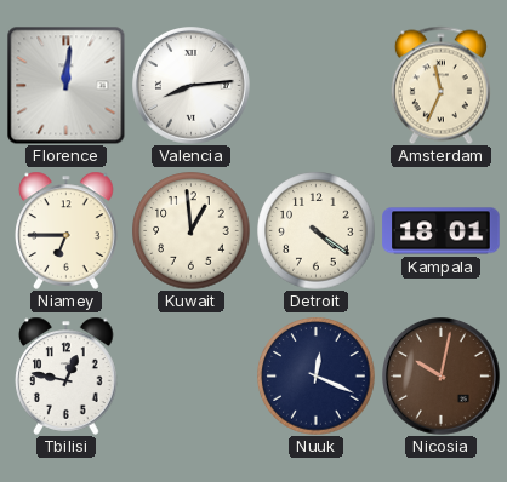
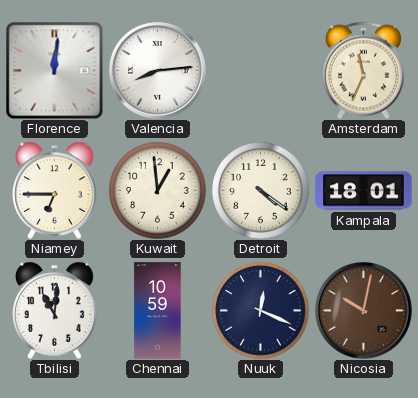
Tbilisi: 12:47 -> 11:01
Chennai: none -> 10:59
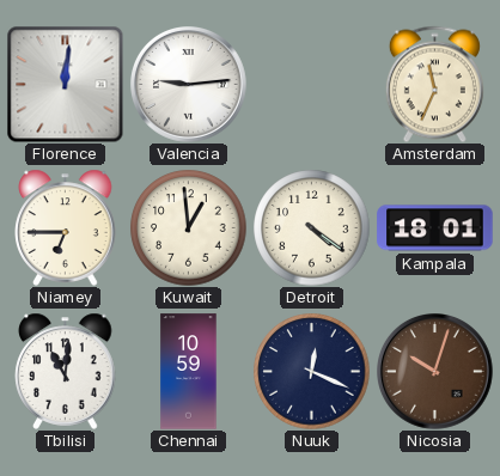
Valencia: 8:14 -> 9:14
Nicosia: 10:02 -> 10:03
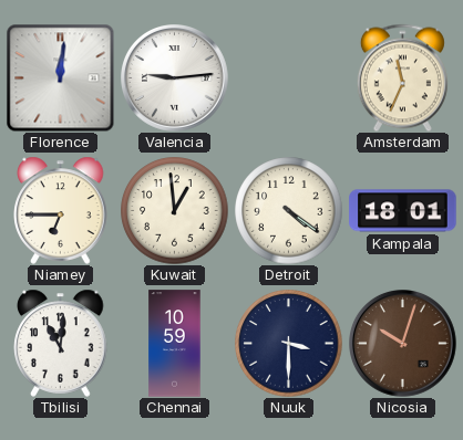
Nuuk: 12:19 -> 3:30
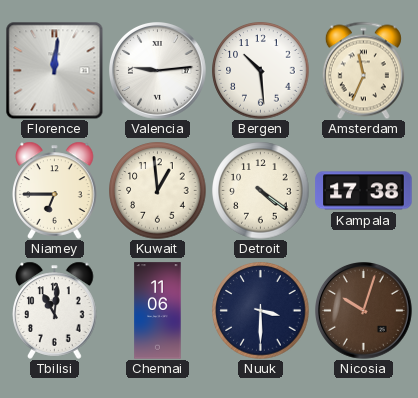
Bergen: none -> 10:29
Kampala: 18:01 -> 17:38
Chennai: 10:59 -> 11:06
